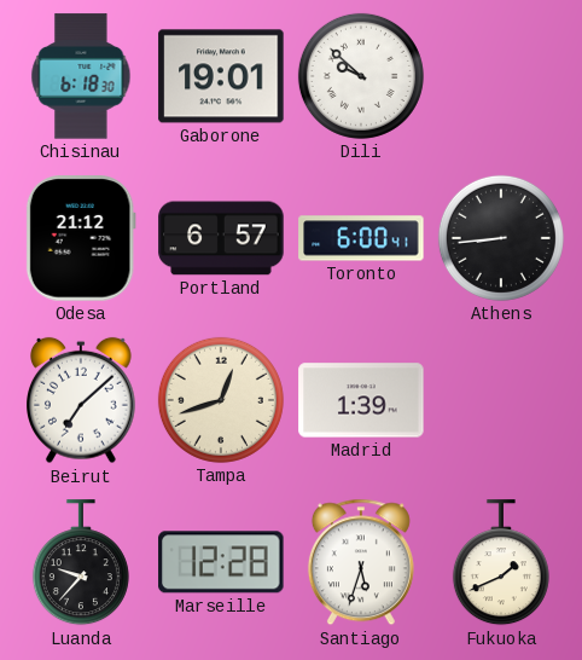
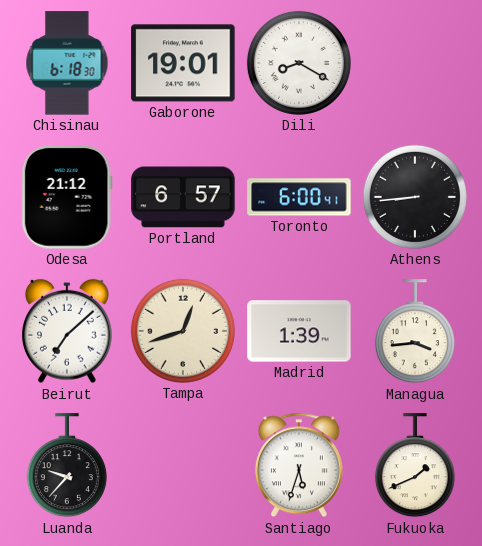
Dili: 9:52 -> 8:20
Managua: none -> 3:44
Marseille: 12:28 -> none
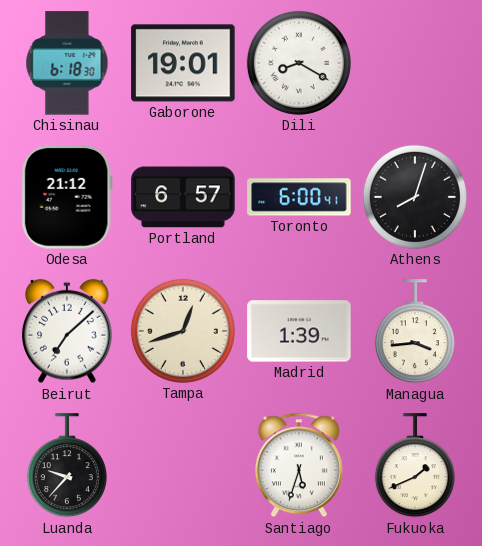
Athens: 8:44 -> 8:03
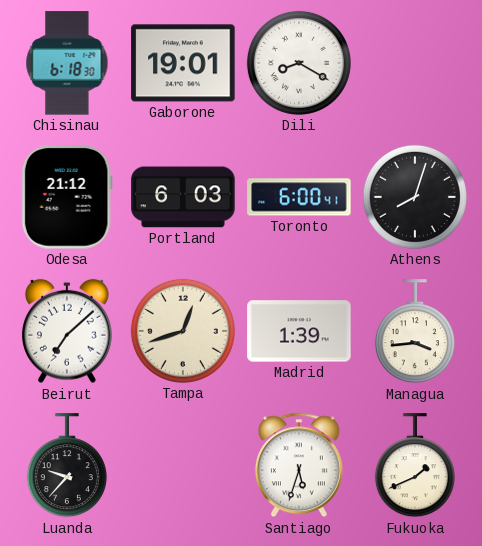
Portland: 6:57 -> 6:03
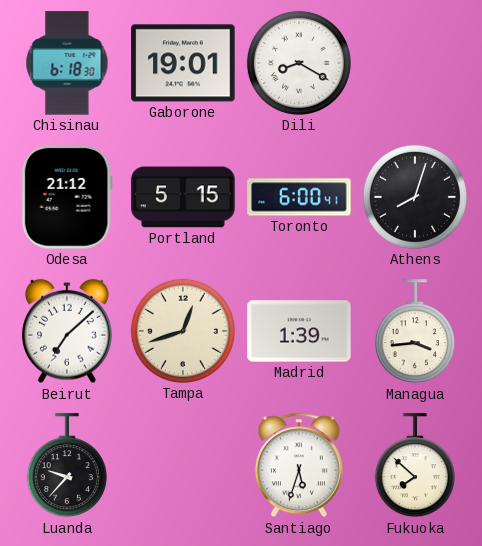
Portland: 6:03 -> 5:15
Fukuoka: 1:41 -> 7:52
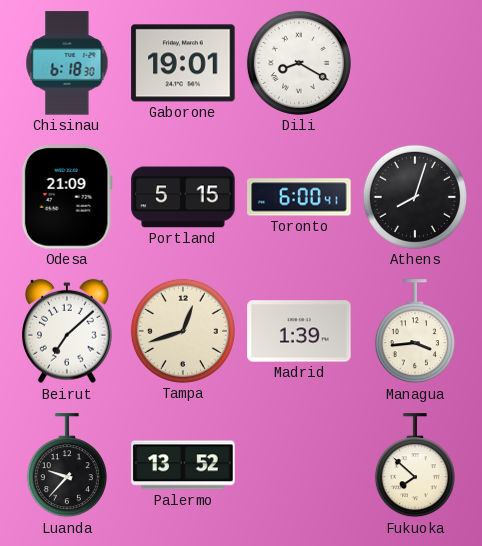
Odesa: 21:12 -> 21:09
Palermo: none -> 13:52
Santiago: 5:33 -> none
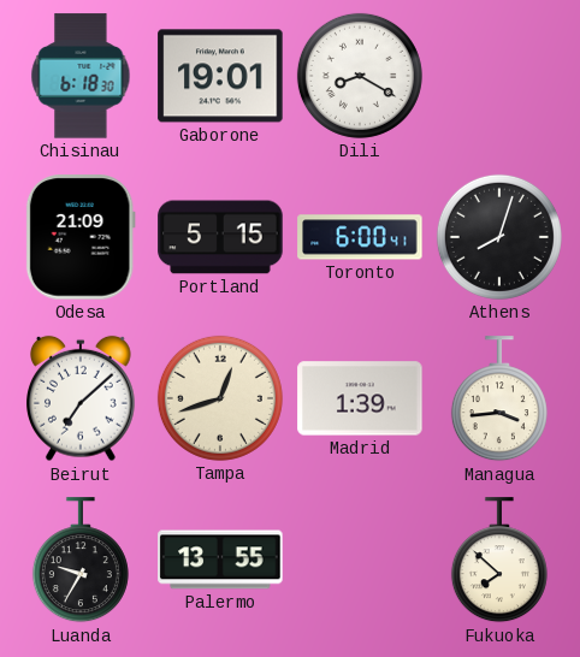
Luanda: 9:37 -> 9:35
Palermo: 13:52 -> 13:55
